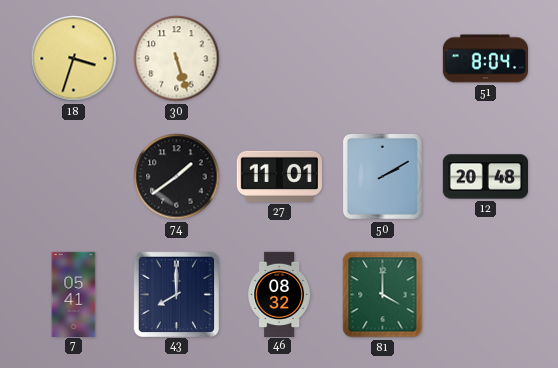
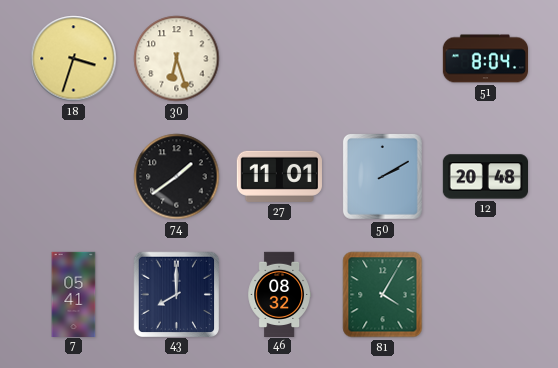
30: 5:27 -> 6:27
81: 4:00 -> 4:05
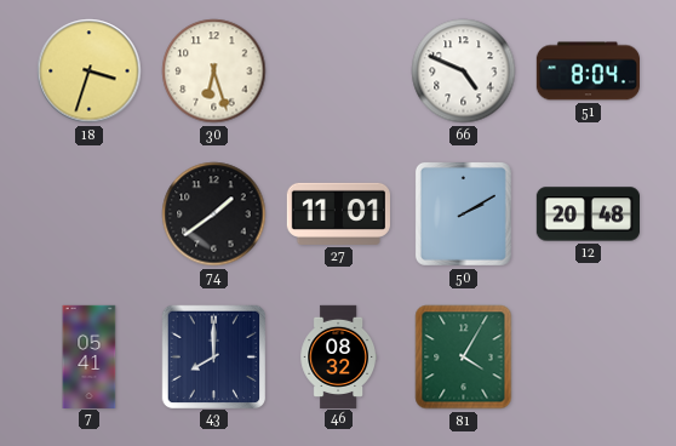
66: none -> 4:49
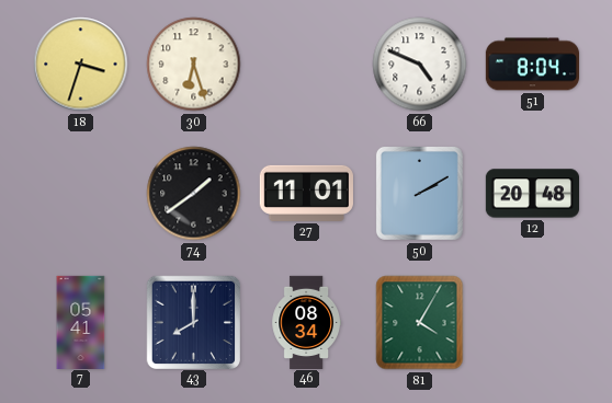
46: 08:32 -> 08:34
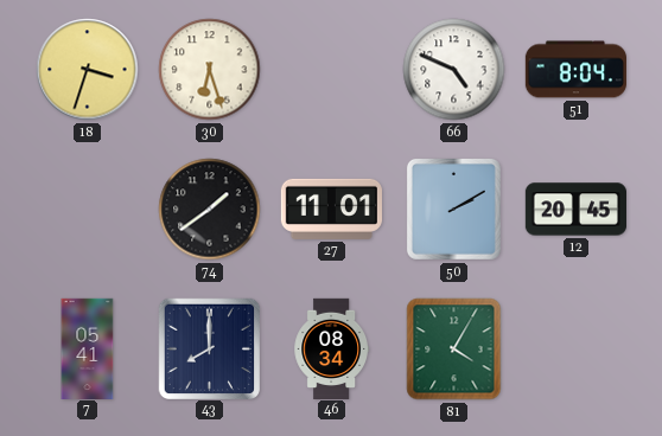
12: 20:48 -> 20:45
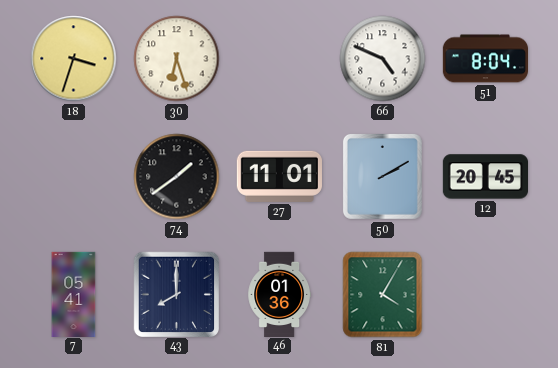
46: 08:34 -> 01:36
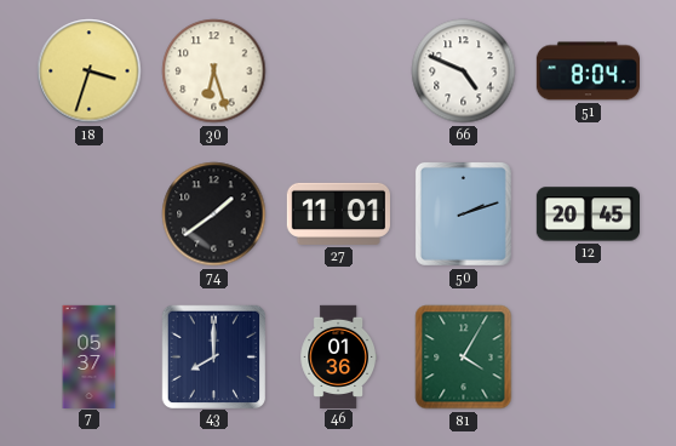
50: 2:10 -> 2:12
7: 05:41 -> 05:37
